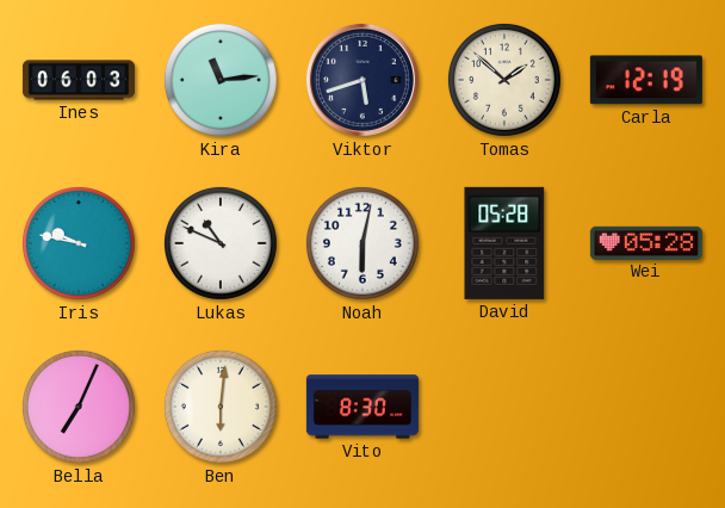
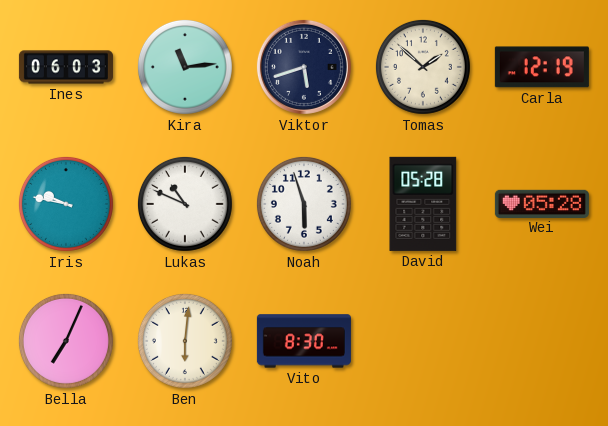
Noah: 6:02 -> 5:57
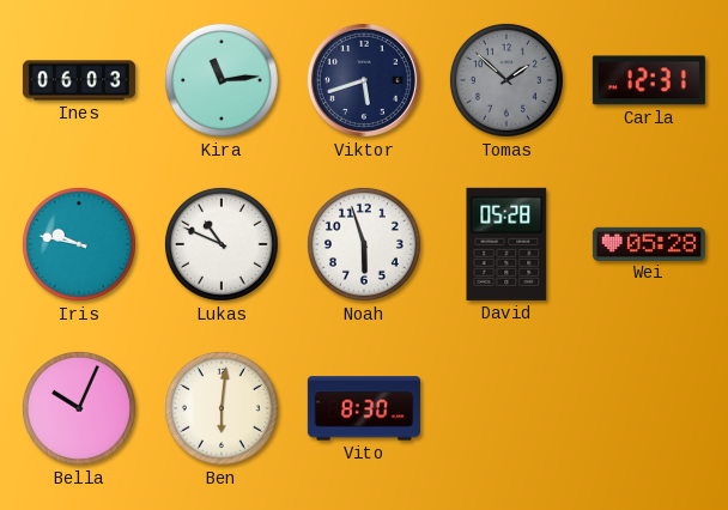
Tomas dial: cream -> grey
Carla: 12:19 -> 12:31
Bella: 7:04 -> 10:04
